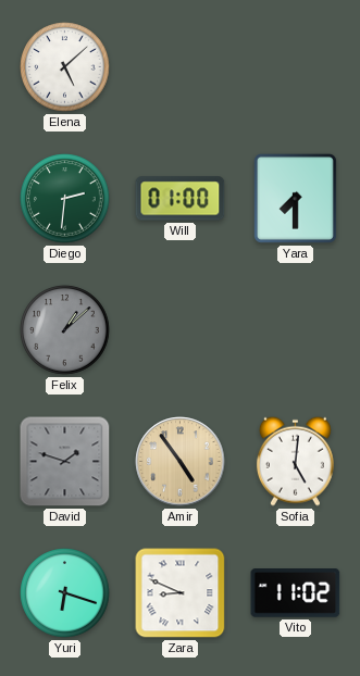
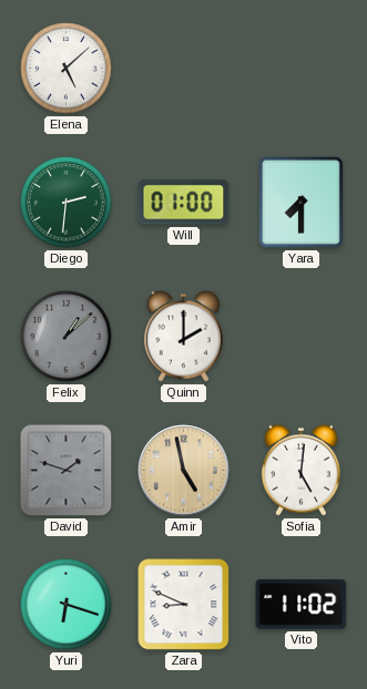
Quinn: none -> 2:00
Amir: 4:54 -> 4:58
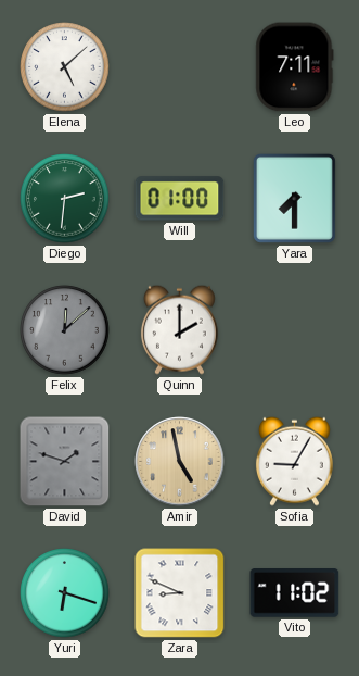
Leo: none -> 7:11
Felix: 1:08 -> 12:08
Sofia: 5:01 -> 9:05
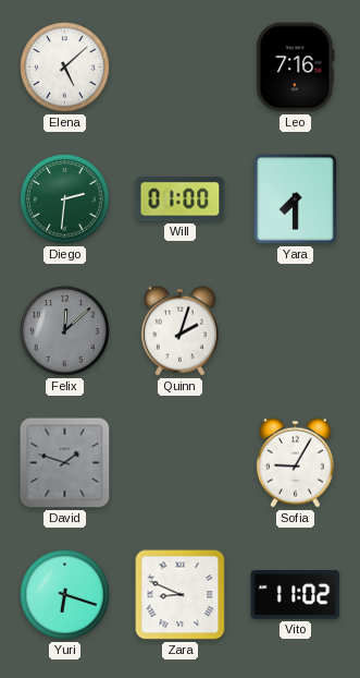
Leo: 7:11 -> 7:16
Quinn: 2:00 -> 2:03
Amir: 4:58 -> none
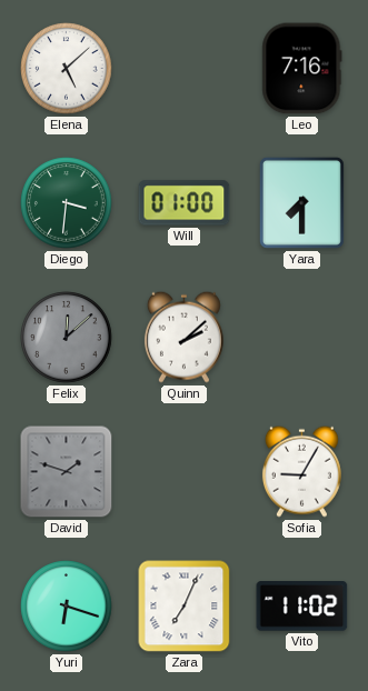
Diego: 2:31 -> 3:31
Quinn: 2:03 -> 2:08
Zara: 8:49 -> 7:04
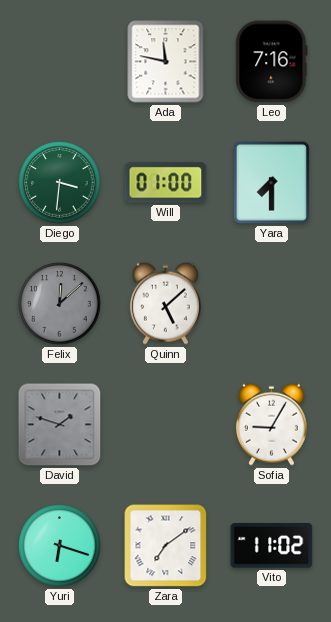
Elena: 5:08 -> none
Ada: none -> 11:47
Quinn: 2:08 -> 5:08
Zara: 7:04 -> 7:09
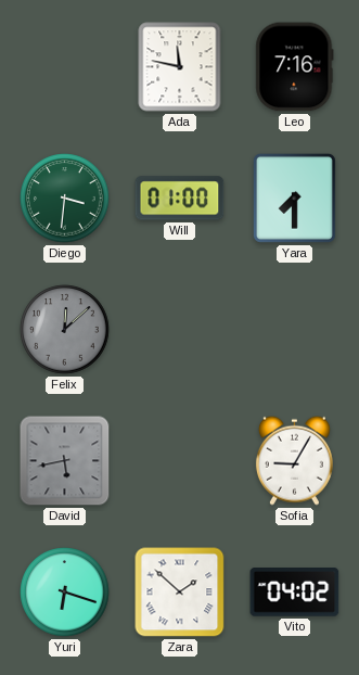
Quinn: 5:08 -> none
David: 1:48 -> 5:43
Zara: 7:09 -> 1:52
Vito: 11:02 -> 04:02
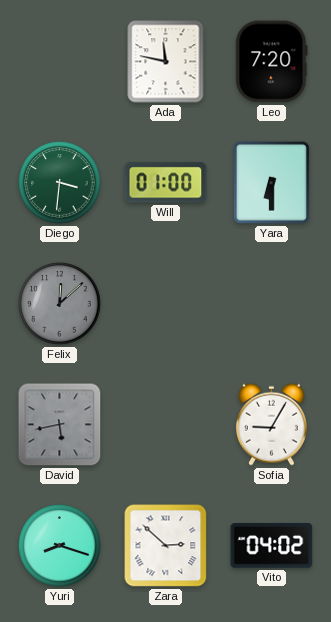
Leo: 7:16 -> 7:20
Yara: 7:30 -> 6:30
Yuri: 6:18 -> 8:18
Zara: 1:52 -> 2:52
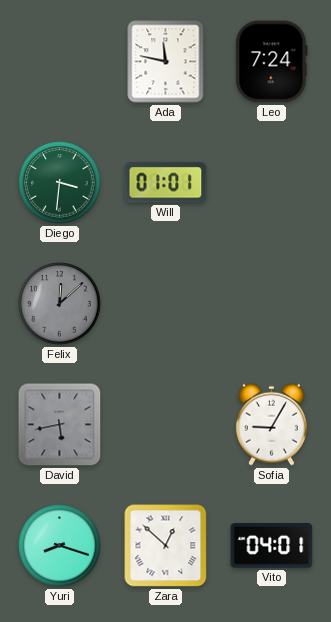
Leo: 7:20 -> 7:24
Will: 01:00 -> 01:01
Yara: 6:30 -> none
Zara: 2:52 -> 12:52
Vito: 04:02 -> 04:01
